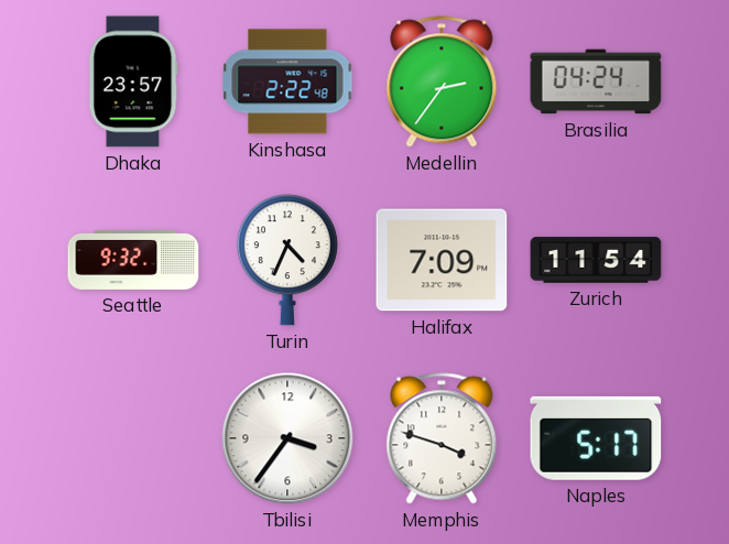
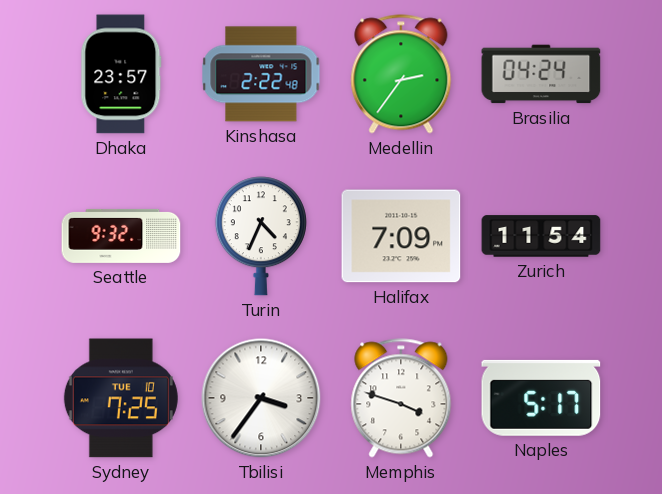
Sydney: none -> 7:25
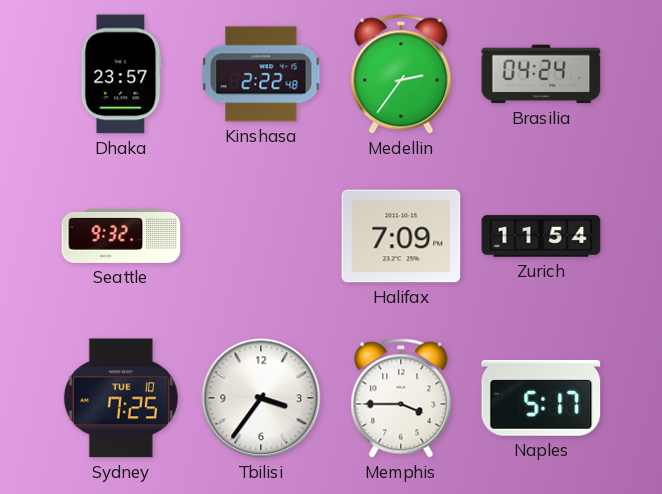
Turin: 4:34 -> none
Memphis: 3:48 -> 3:45
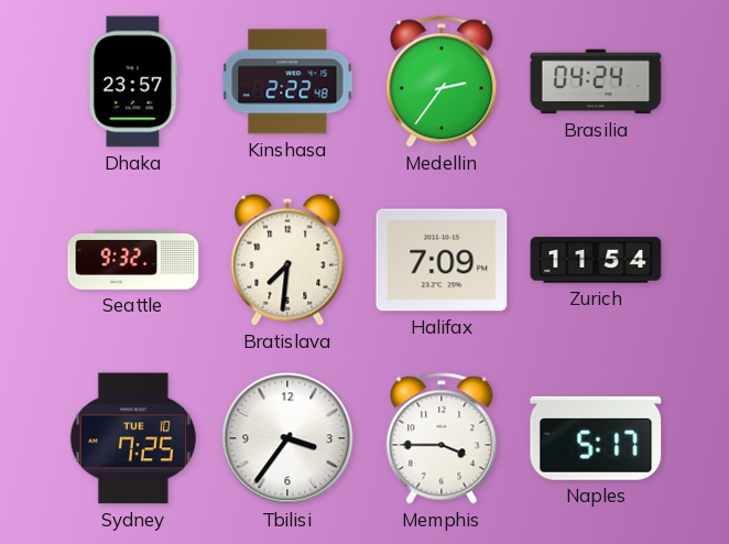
Bratislava: none -> 7:31
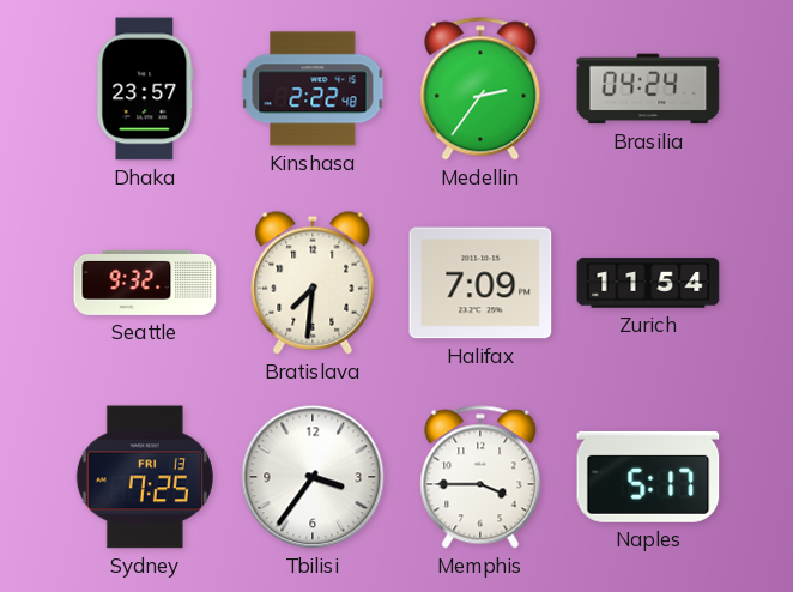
Sydney date: TUE 10 -> FRI 13
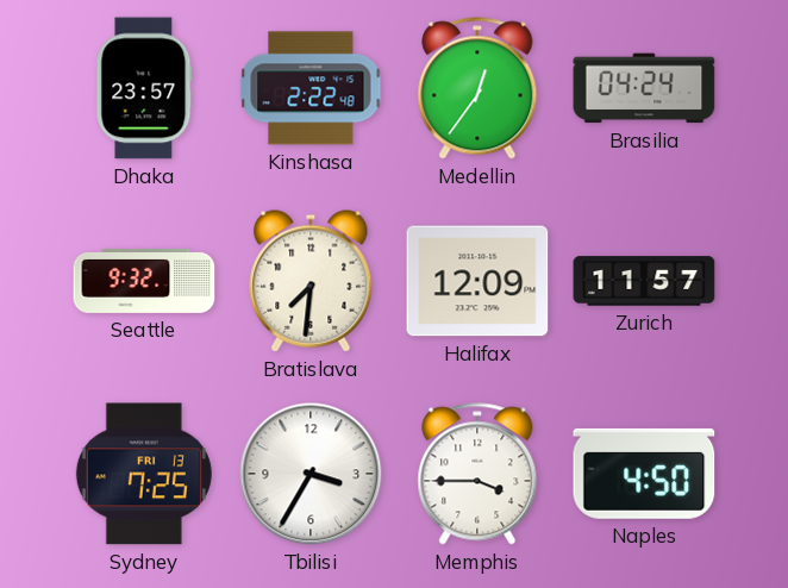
Medellin: 2:36 -> 12:36
Halifax: 7:09 -> 12:09
Zurich: 11:54 -> 11:57
Tbilisi: 3:36 -> 3:35
Naples: 5:17 -> 4:50
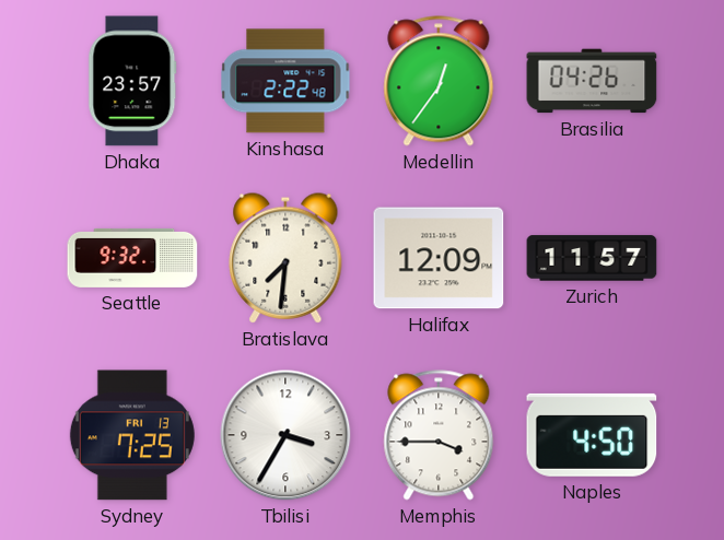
Brasilia: 04:24 -> 04:26
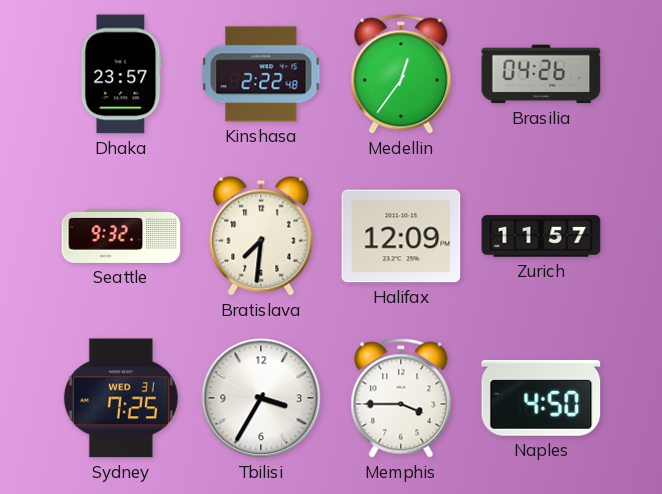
Sydney date: FRI 13 -> WED 31
